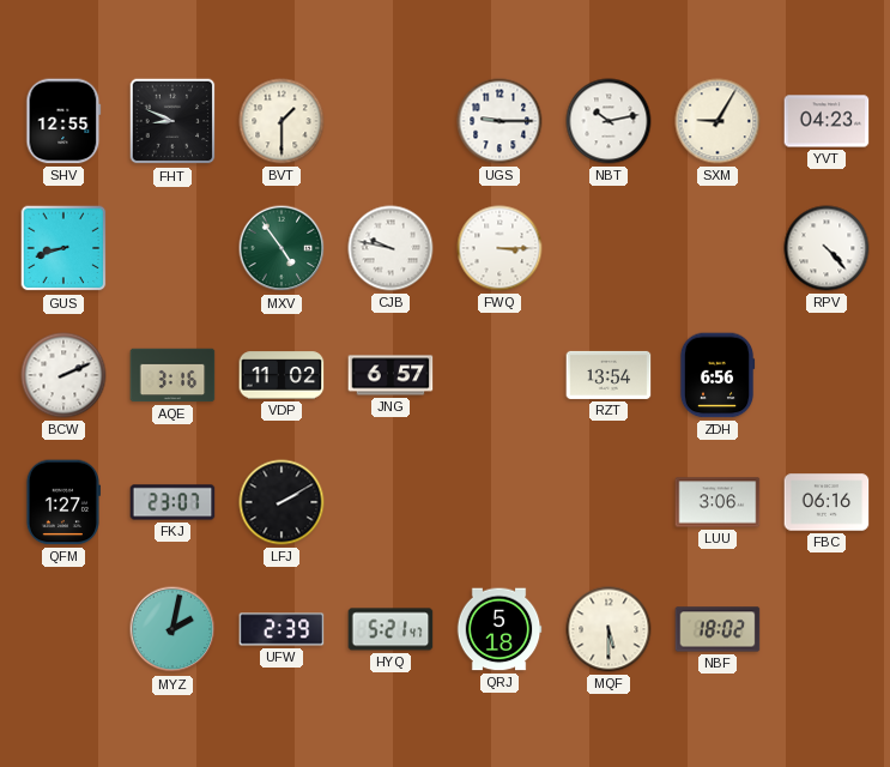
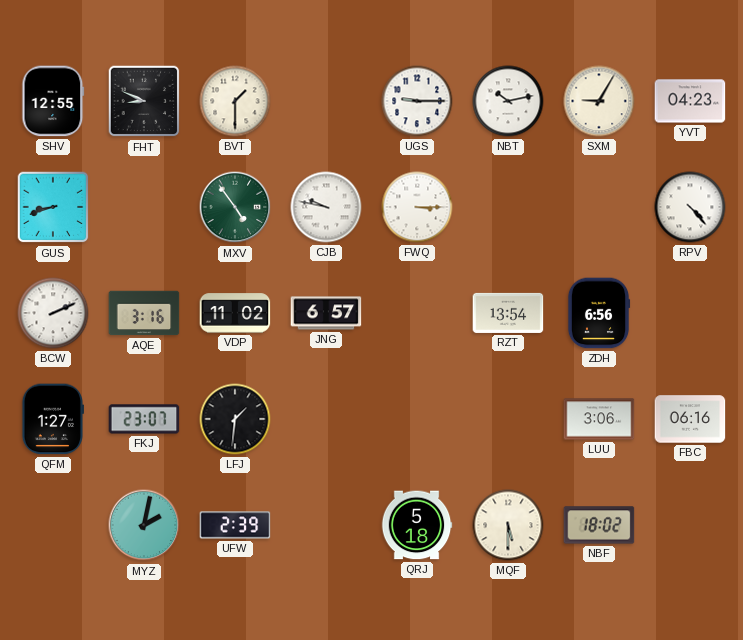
LFJ: 2:10 -> 1:31
HYQ: 5:21 -> none
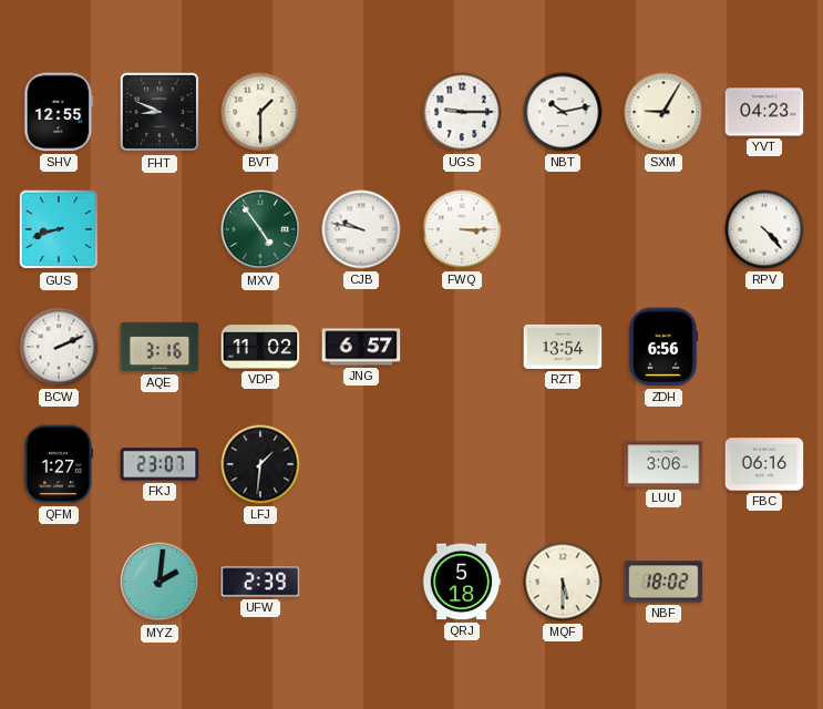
MYZ: 2:02 -> 2:01
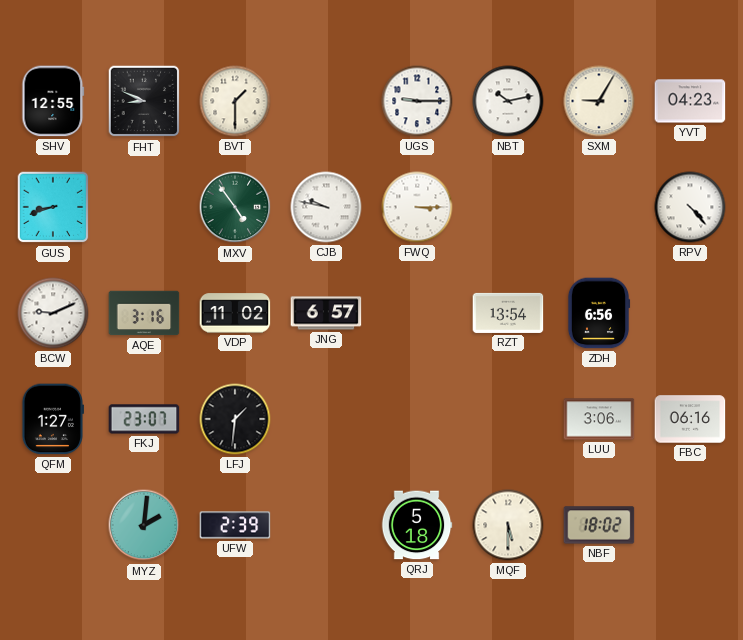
BCW: 2:11 -> 9:11
